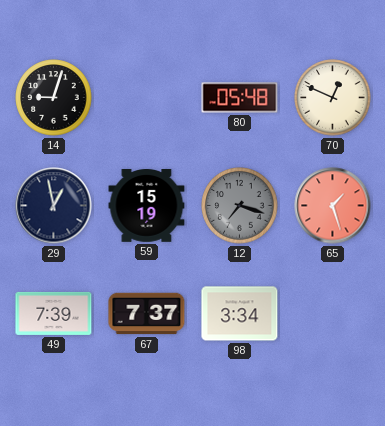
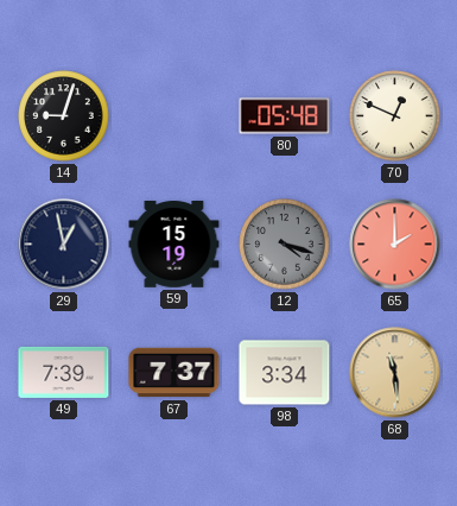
12: 7:18 -> 4:18
65: 1:27 -> 2:00
68: none -> 11:29
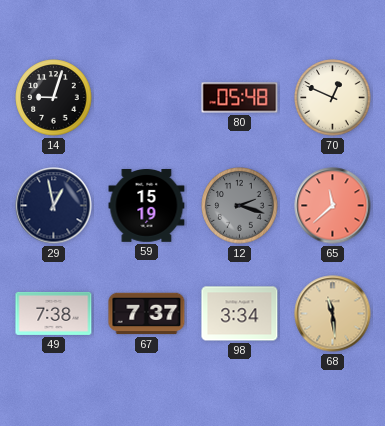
12: 4:18 -> 2:18
65: 2:00 -> 11:38
49: 7:39 -> 7:38
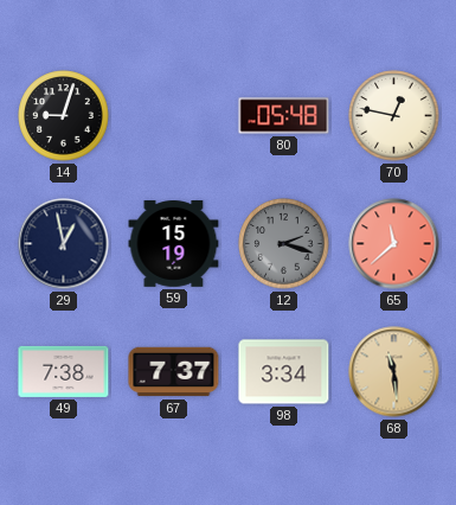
70: 12:49 -> 12:47
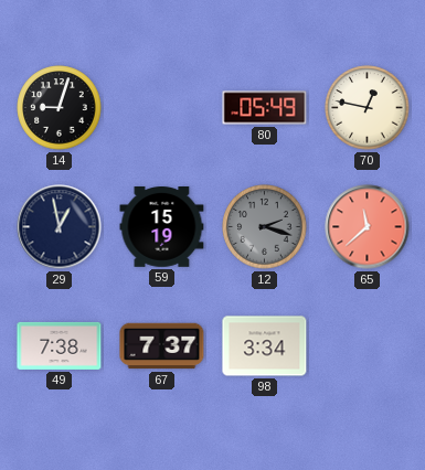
80: 05:48 -> 05:49
68: 11:29 -> none
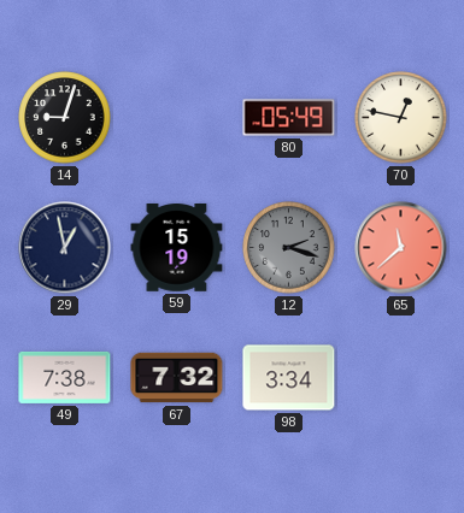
67: 7:37 -> 7:32
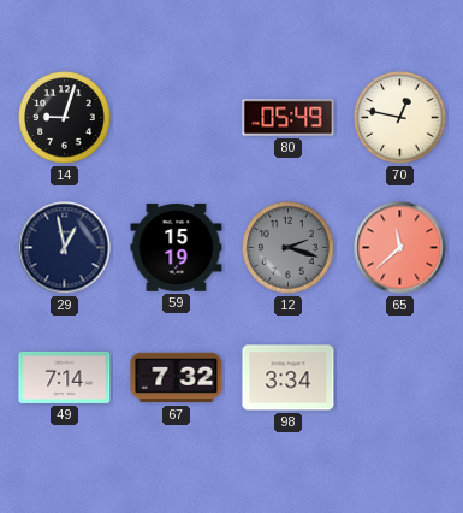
49: 7:38 -> 7:14
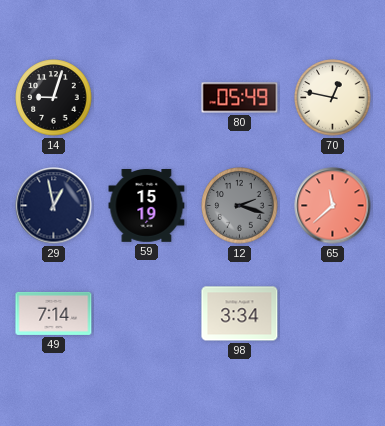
67: 7:32 -> none
